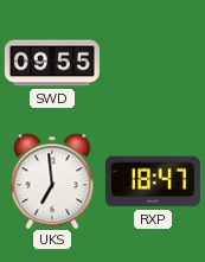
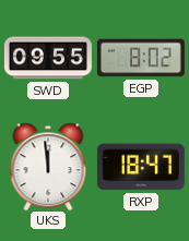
EGP: none -> 8:02
UKS: 6:59 -> 11:59
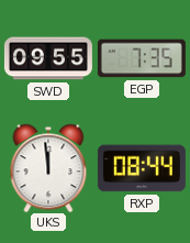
EGP: 8:02 -> 7:35
RXP: 18:47 -> 08:44
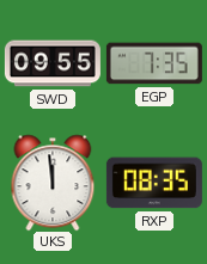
RXP: 08:44 -> 08:35
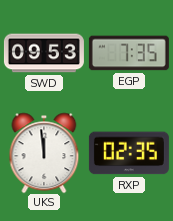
SWD: 09:55 -> 09:53
RXP: 08:35 -> 02:35
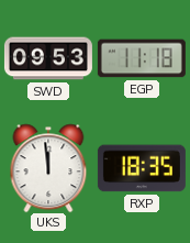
EGP: 7:35 -> 11:18
RXP: 02:35 -> 18:35
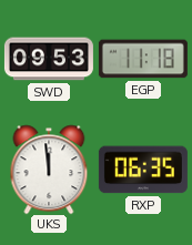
RXP: 18:35 -> 06:35
